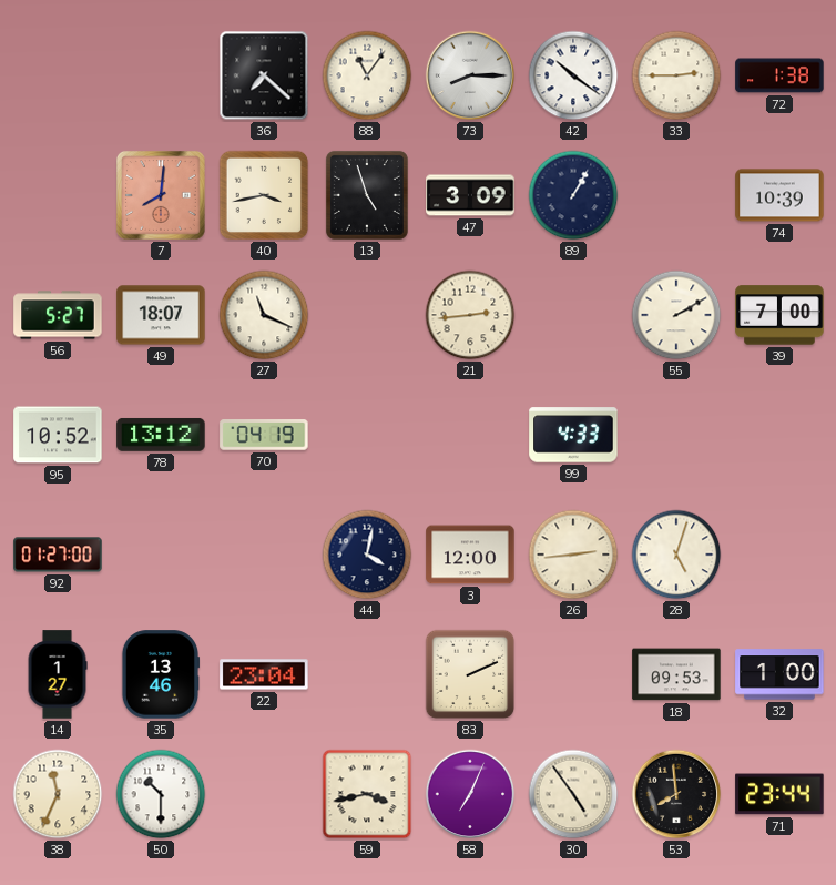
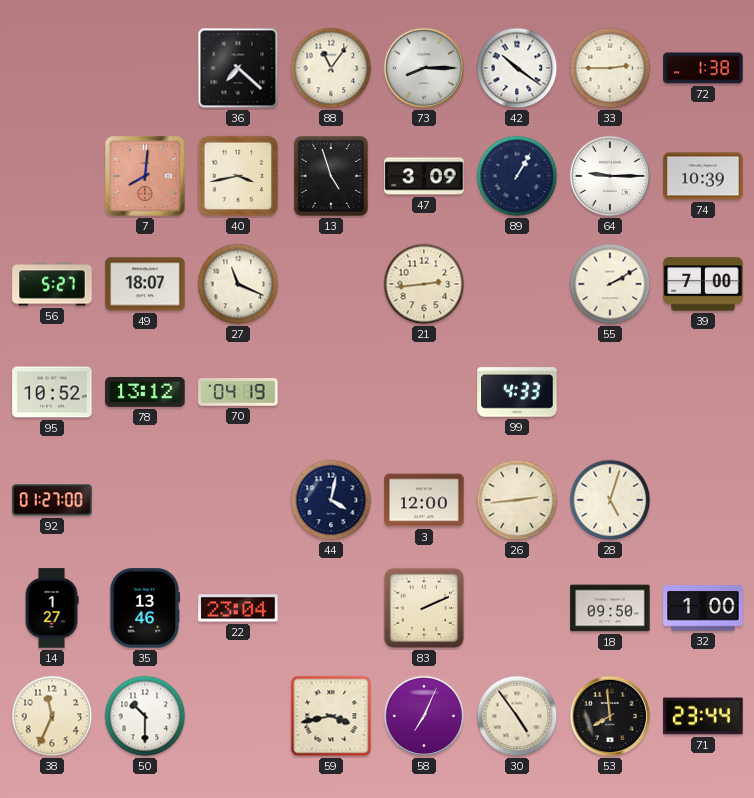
64: none -> 9:15
18: 09:53 -> 09:50
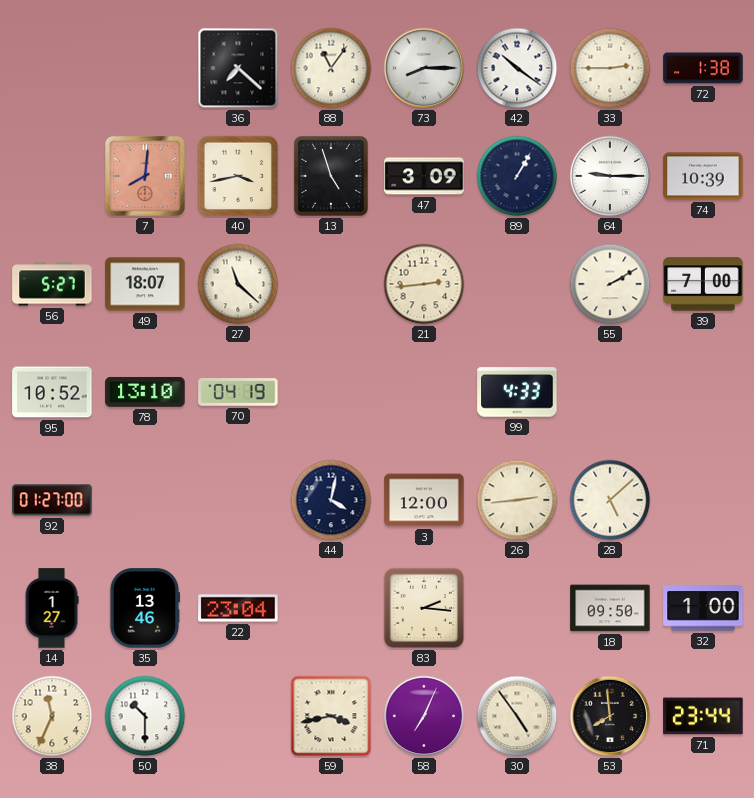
27: 11:19 -> 11:22
78: 13:12 -> 13:10
28: 5:03 -> 5:08
83: 2:11 -> 2:16
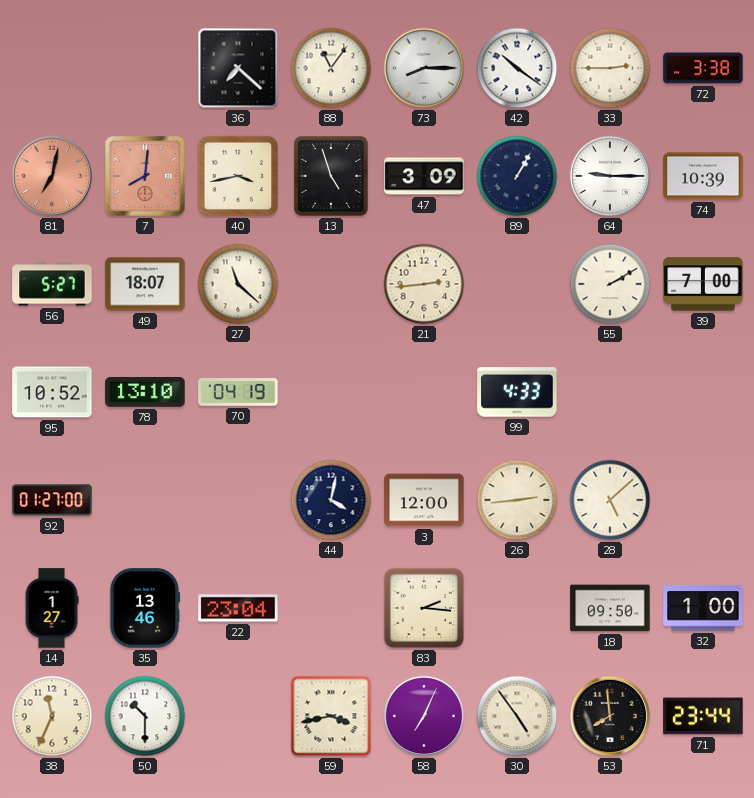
72: 1:38 -> 3:38
81: none -> 7:02
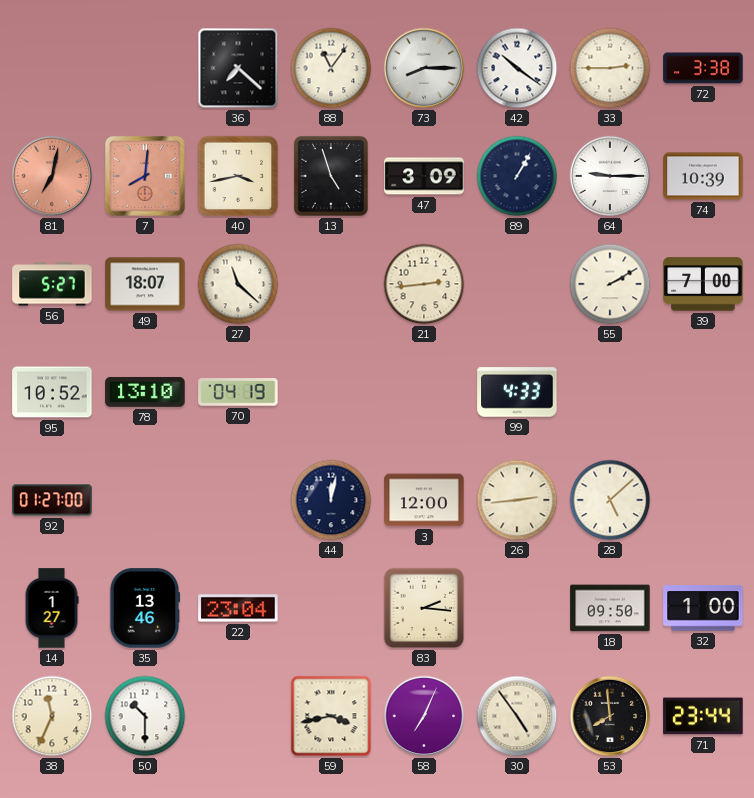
44: 4:02 -> 12:02
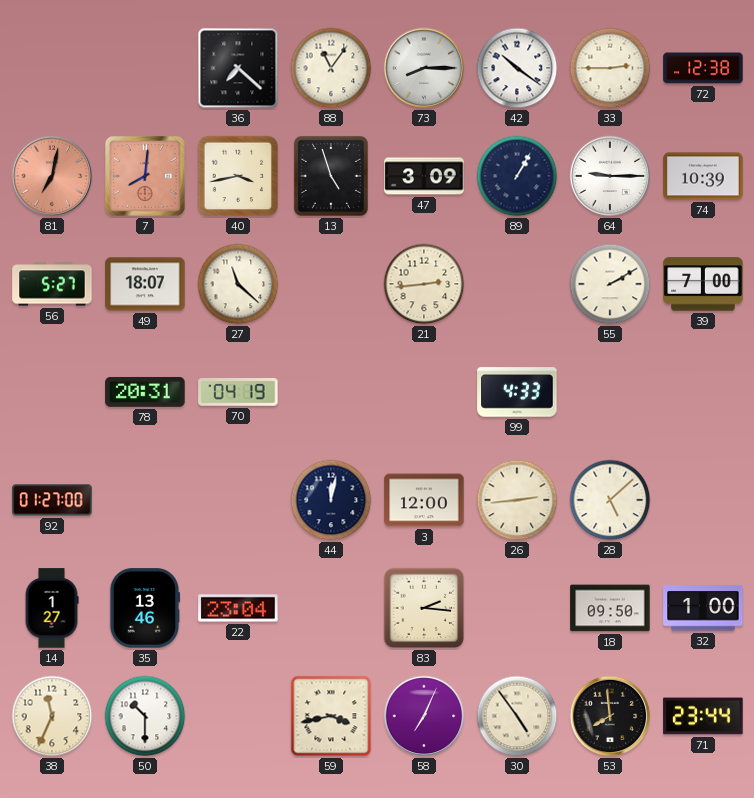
72: 3:38 -> 12:38
95: 10:52 -> none
78: 13:10 -> 20:31
